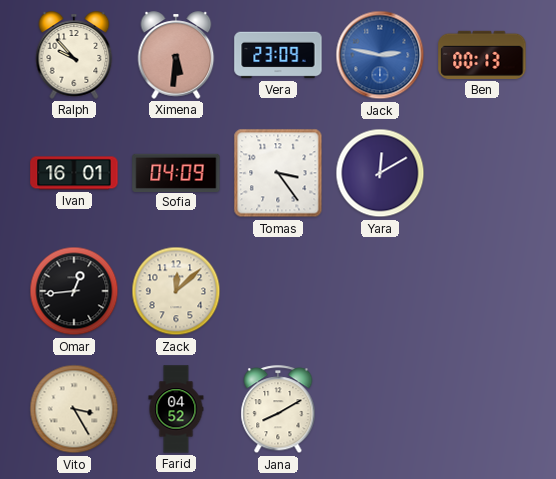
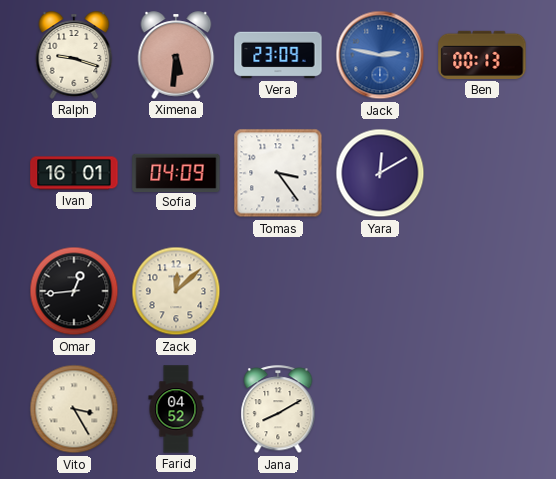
Ralph: 9:53 -> 9:18
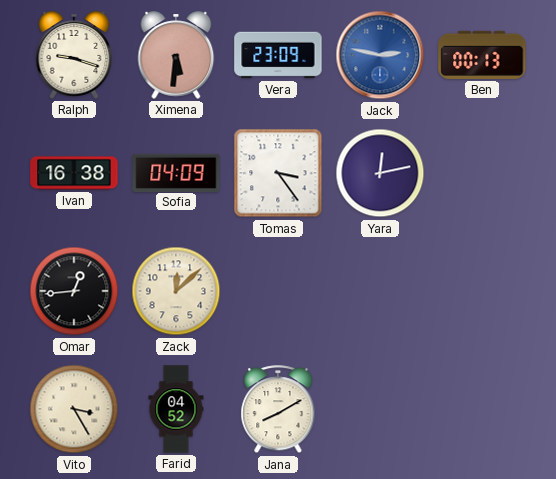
Ivan: 16:01 -> 16:38
Yara: 12:10 -> 12:13
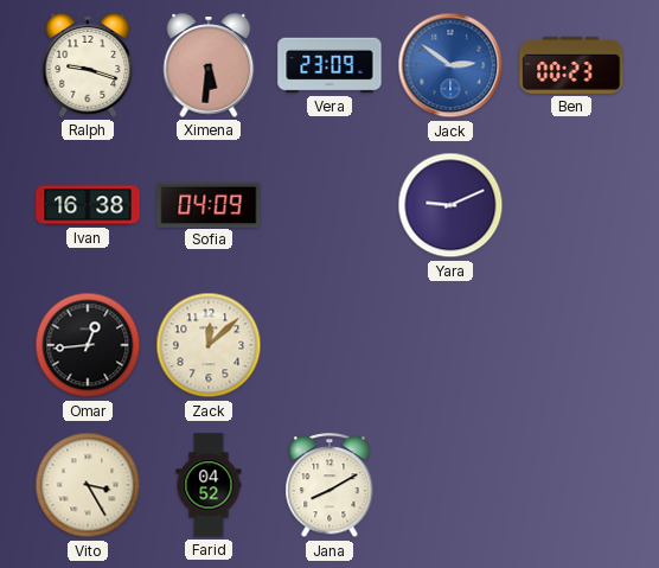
Jack: 2:47 -> 2:51
Ben: 00:13 -> 00:23
Tomas: 3:24 -> none
Yara: 12:13 -> 9:11
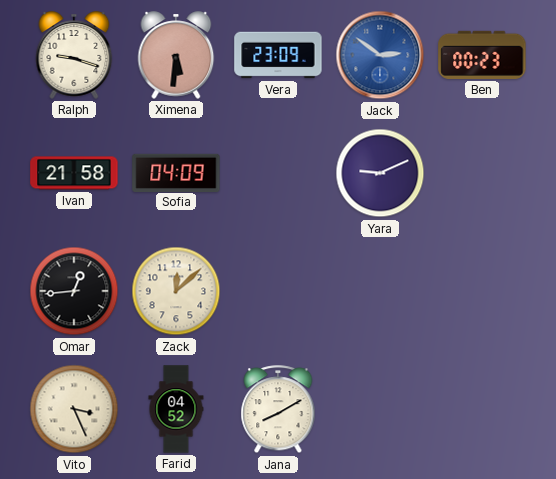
Ivan: 16:38 -> 21:58
Vito: 3:25 -> 3:26
